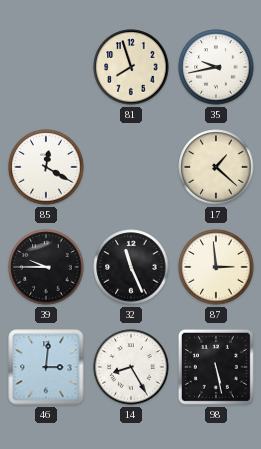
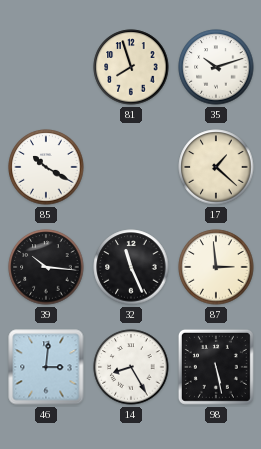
35: 9:43 -> 10:12
85: 12:20 -> 10:20
39: 9:45 -> 10:16
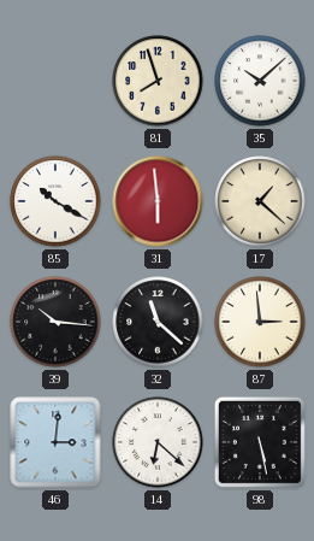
35: 10:12 -> 10:08
31: none -> 5:59
32: 11:26 -> 11:22
14: 8:25 -> 6:22
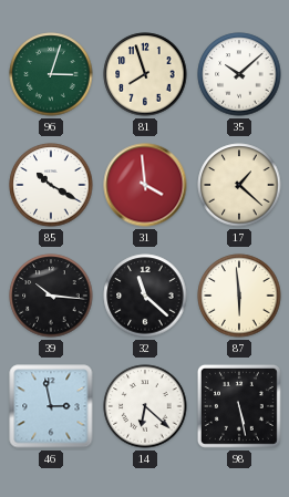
96: none -> 3:03
31: 5:59 -> 3:59
87: 2:59 -> 5:59
46: 3:01 -> 2:58
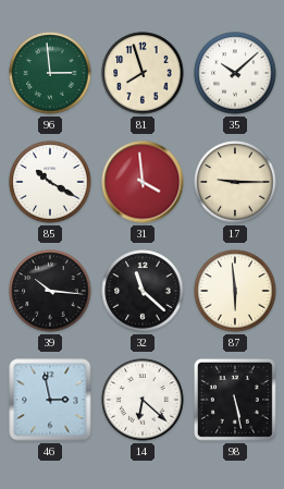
96: 3:03 -> 2:59
17: 1:22 -> 9:15
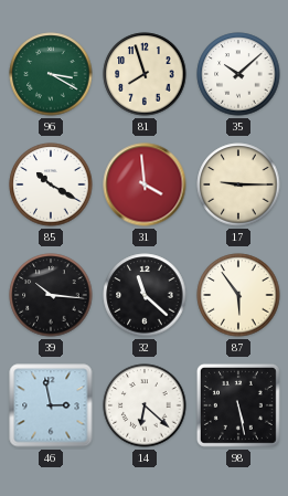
96: 2:59 -> 3:20
87: 5:59 -> 5:54
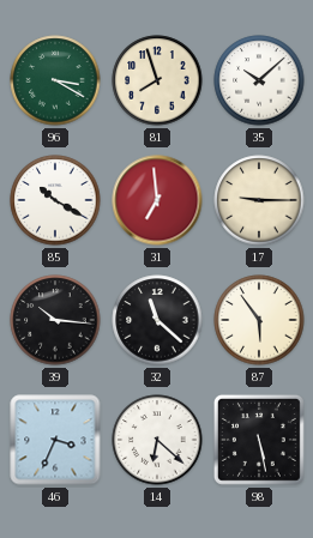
31: 3:59 -> 6:59
46: 2:58 -> 3:34
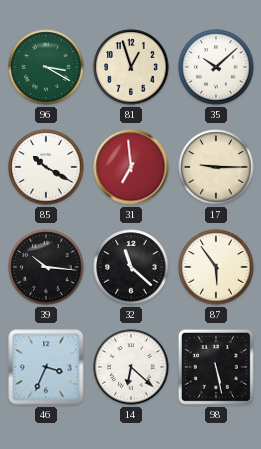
81: 7:57 -> 12:57
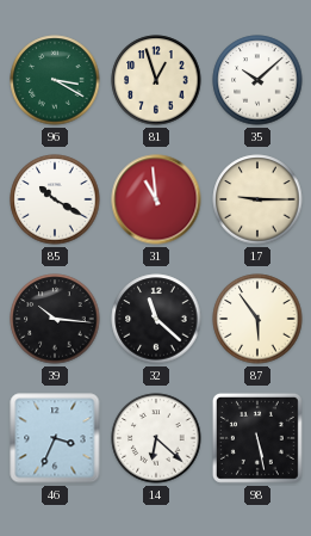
31: 6:59 -> 10:59
